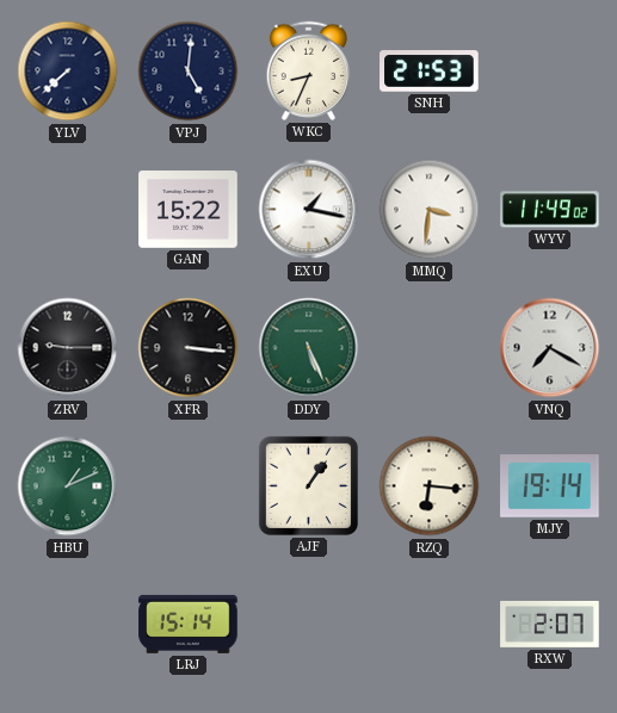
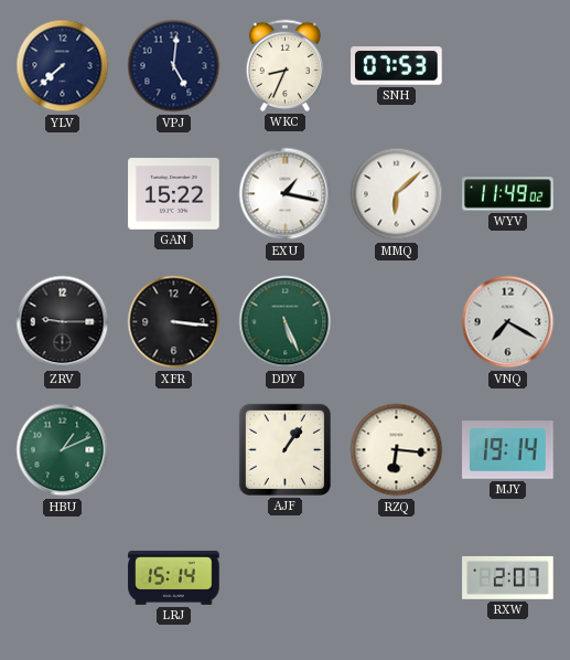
SNH: 21:53 -> 07:53
MMQ: 3:31 -> 6:08
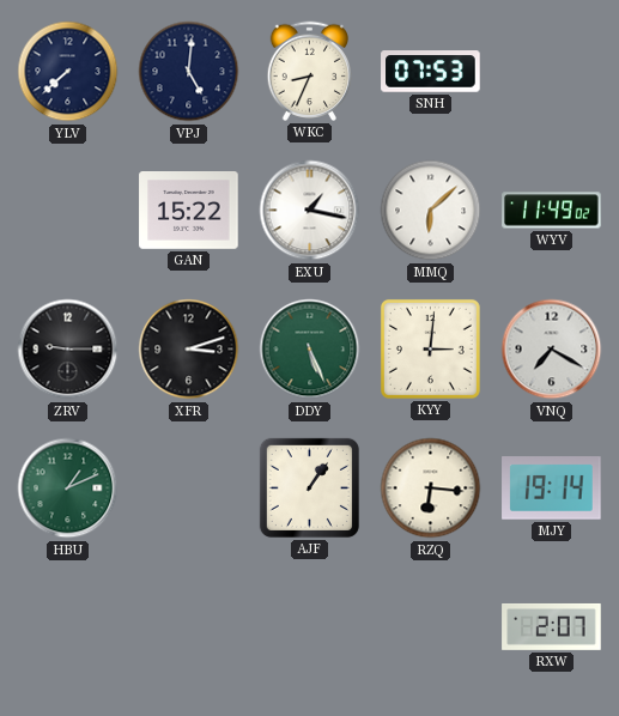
XFR: 3:16 -> 3:12
KYY: none -> 3:01
LRJ: 15:14 -> none
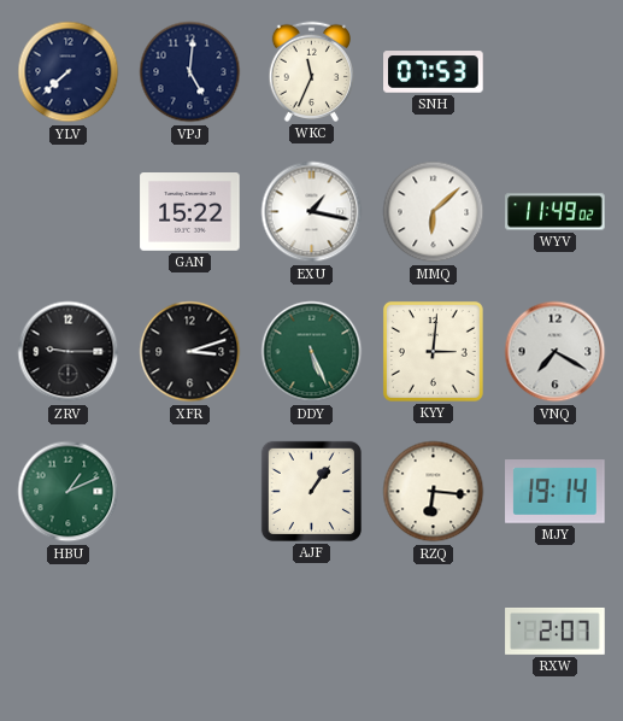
WKC: 8:34 -> 11:34
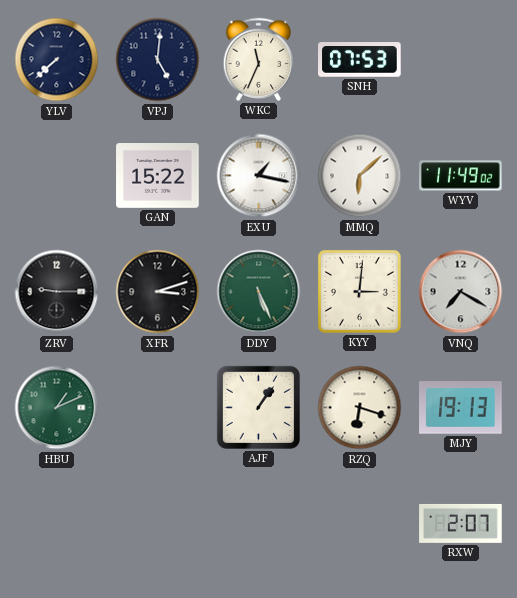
RZQ: 6:16 -> 6:18
MJY: 19:14 -> 19:13
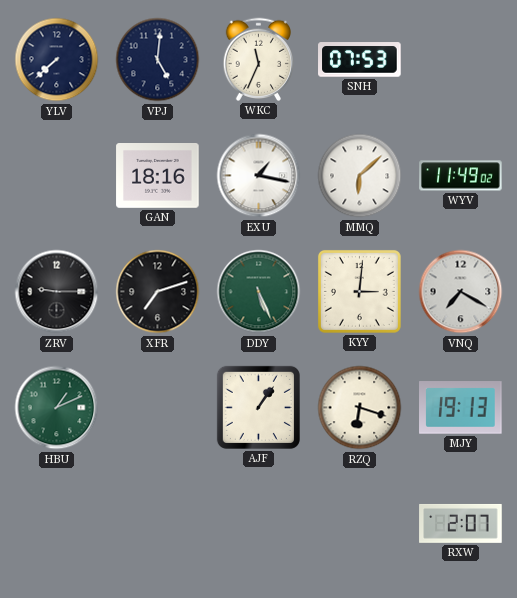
GAN: 15:22 -> 18:16
XFR: 3:12 -> 7:12
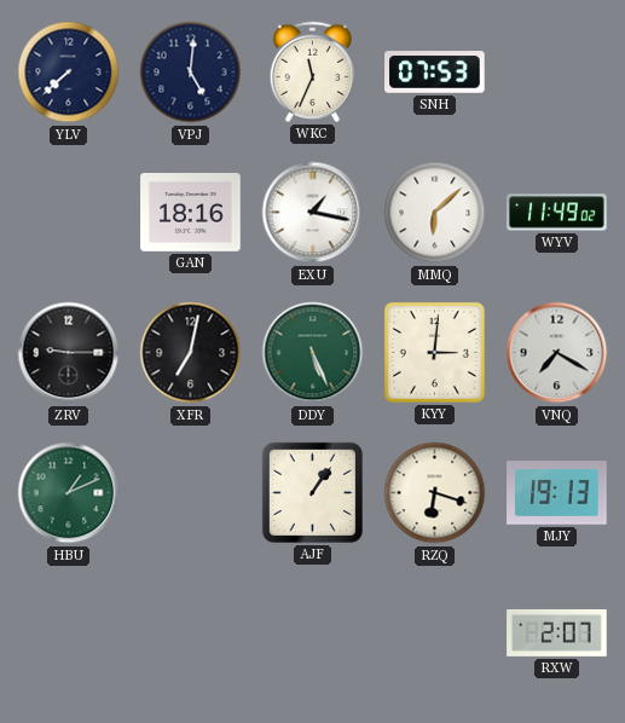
XFR: 7:12 -> 7:02
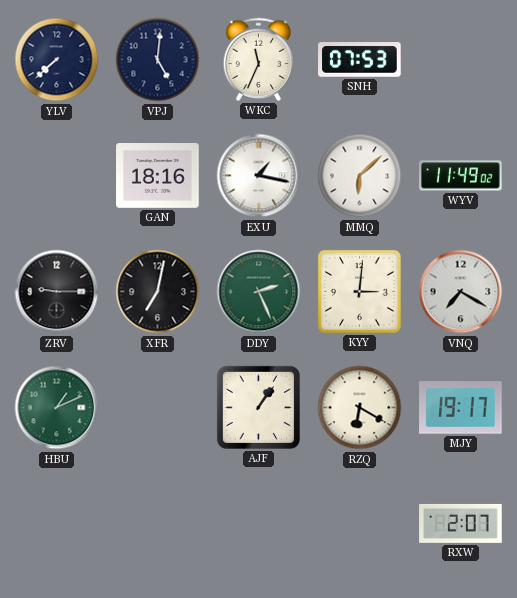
DDY: 5:26 -> 2:26
RZQ: 6:18 -> 6:20
MJY: 19:13 -> 19:17
